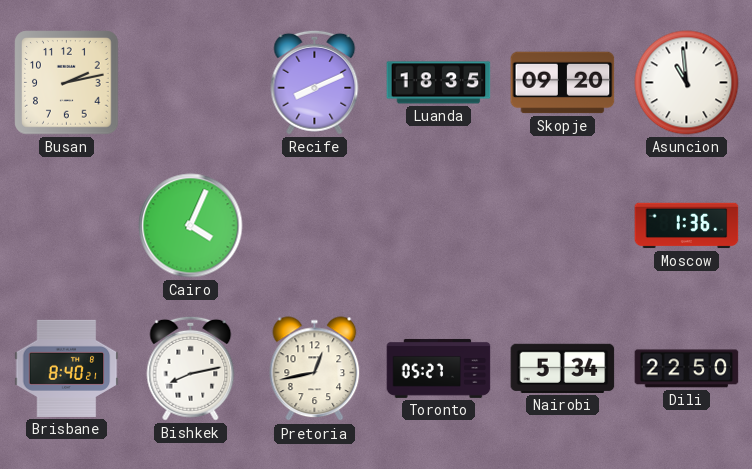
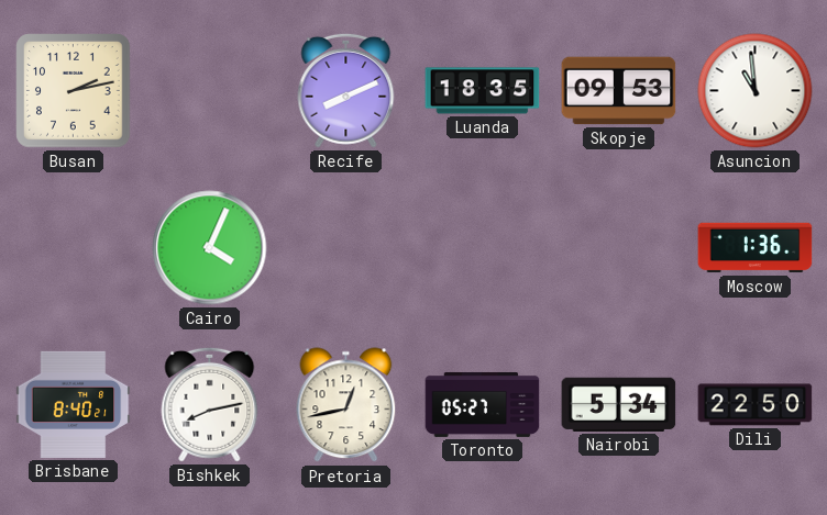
Skopje: 09:20 -> 09:53
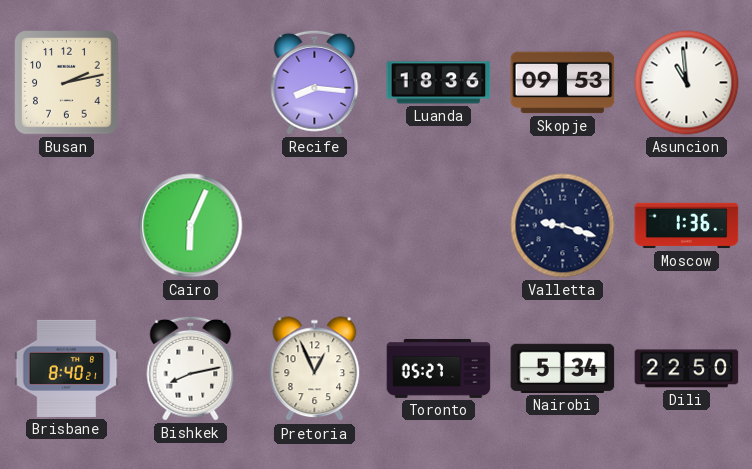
Recife: 8:11 -> 8:16
Luanda: 18:35 -> 18:36
Cairo: 4:04 -> 6:04
Valletta: none -> 9:18
Pretoria: 12:43 -> 12:56
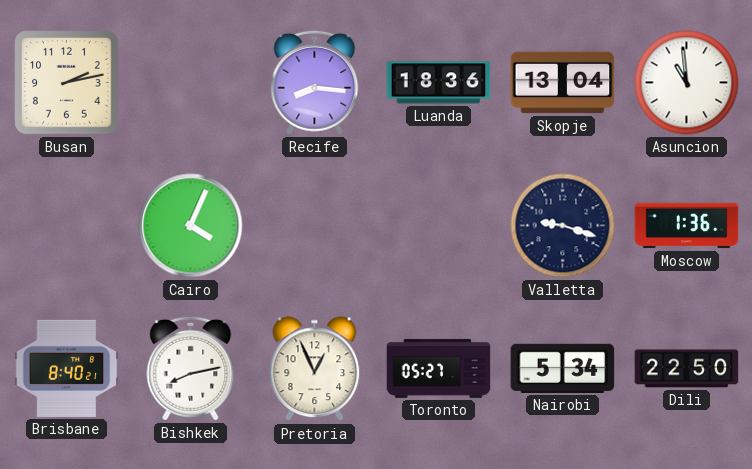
Skopje: 09:53 -> 13:04
Cairo: 6:04 -> 4:04
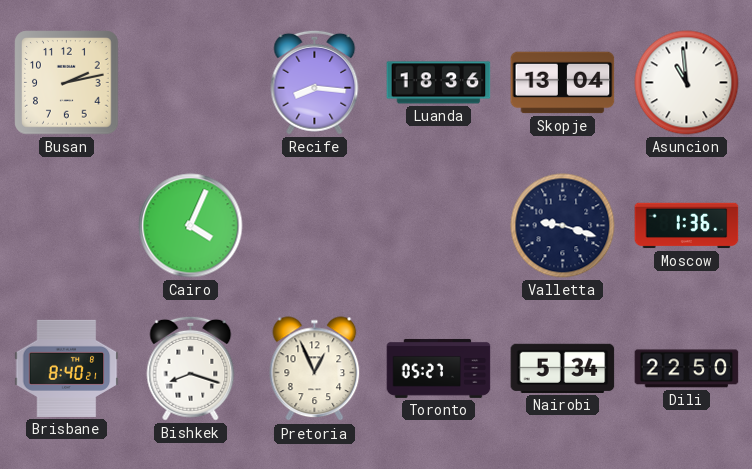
Bishkek: 8:13 -> 8:18
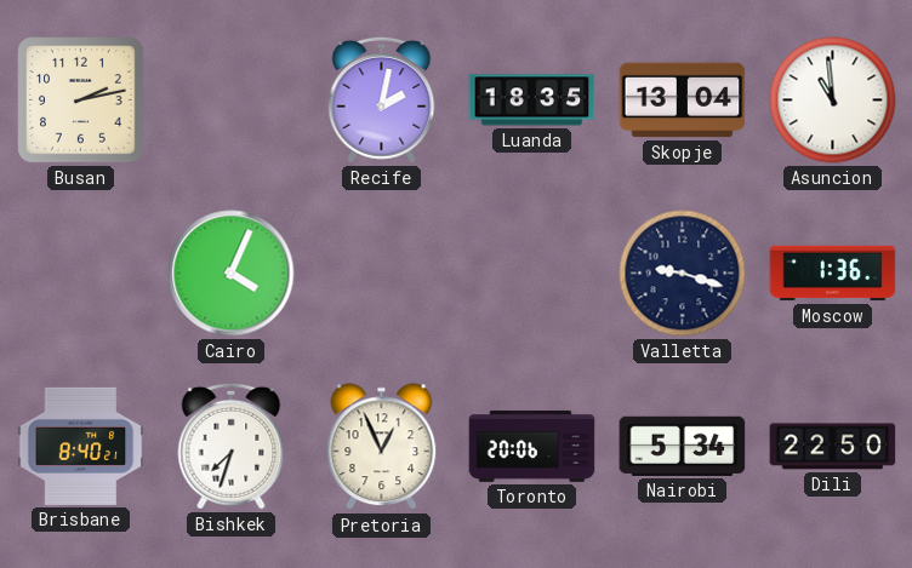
Recife: 8:16 -> 2:02
Luanda: 18:36 -> 18:35
Bishkek: 8:18 -> 7:33
Toronto: 05:27 -> 20:06
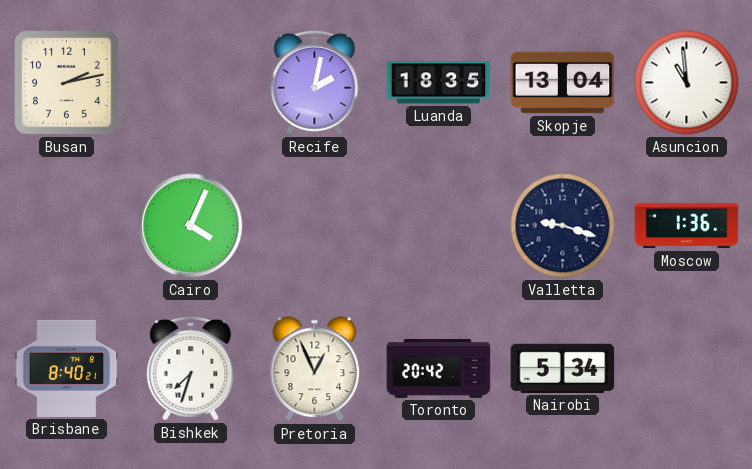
Toronto: 20:06 -> 20:42
Dili: 22:50 -> none
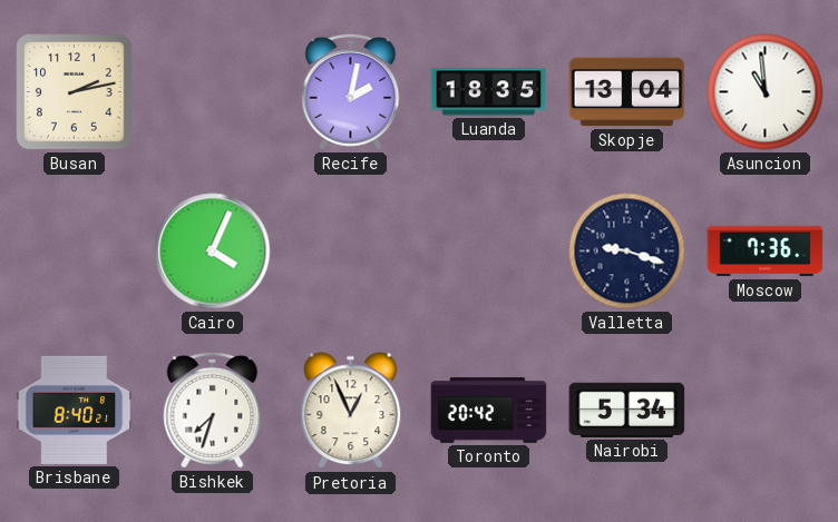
Moscow: 1:36 -> 7:36
